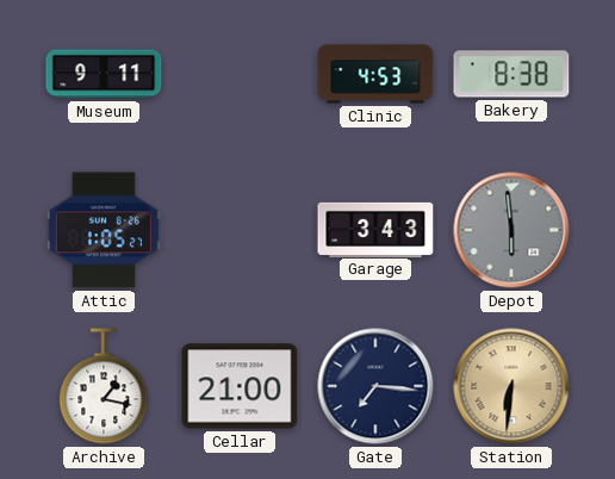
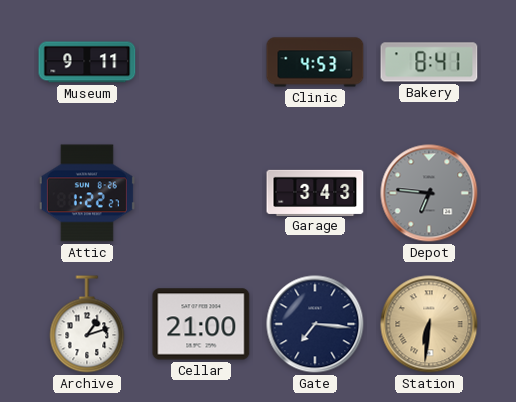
Bakery: 8:38 -> 8:41
Attic: 1:05 -> 1:22
Depot: 5:59 -> 6:46
Archive: 1:17 -> 1:12
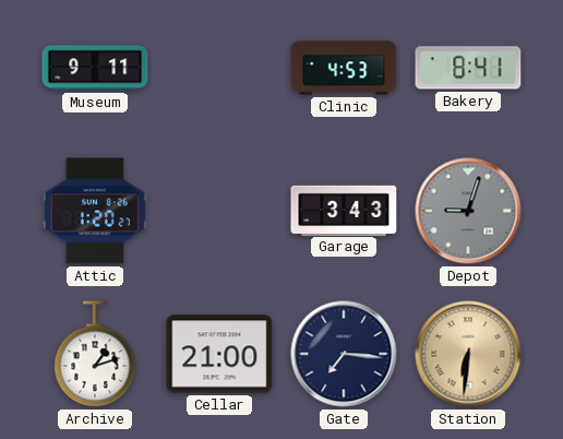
Attic: 1:22 -> 1:20
Depot: 6:46 -> 9:03
